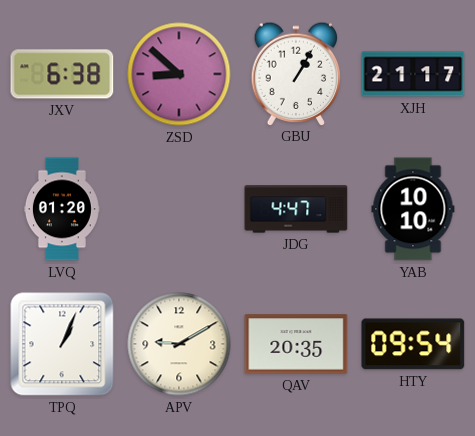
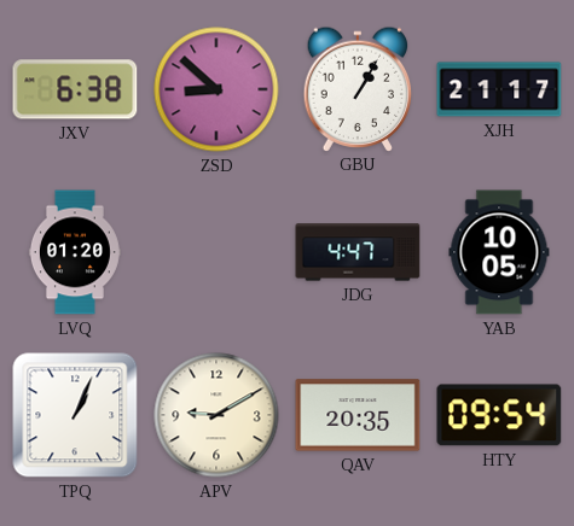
YAB: 10:10 -> 10:05
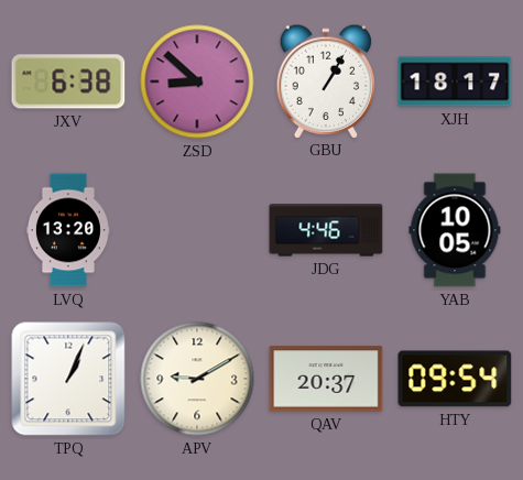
XJH: 21:17 -> 18:17
LVQ: 01:20 -> 13:20
JDG: 4:47 -> 4:46
QAV: 20:35 -> 20:37
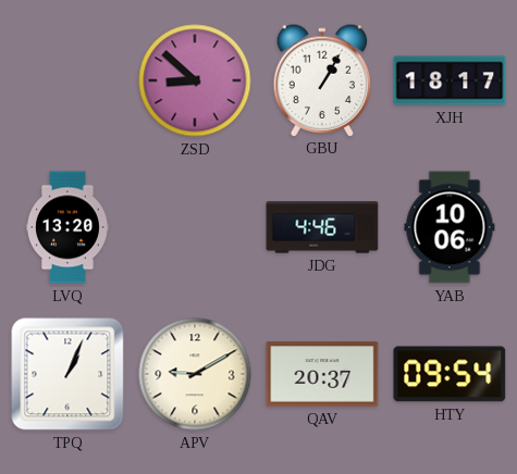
JXV: 6:38 -> none
YAB: 10:05 -> 10:06
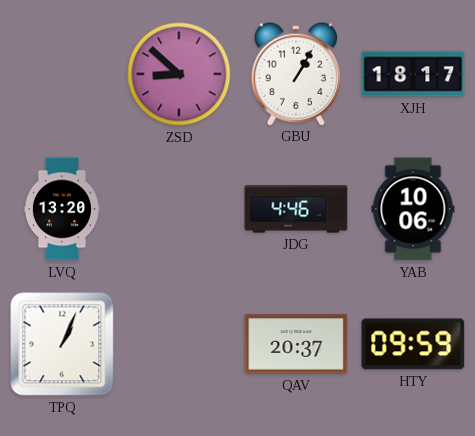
APV: 9:10 -> none
HTY: 09:54 -> 09:59
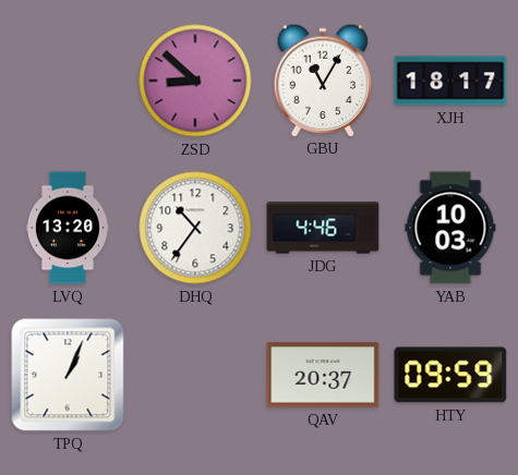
GBU: 1:05 -> 11:05
DHQ: none -> 10:36
YAB: 10:06 -> 10:03
